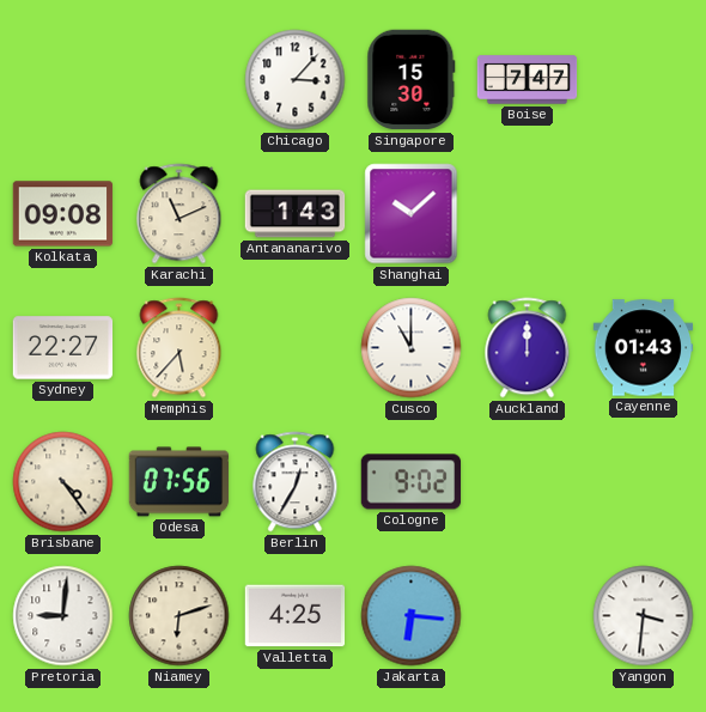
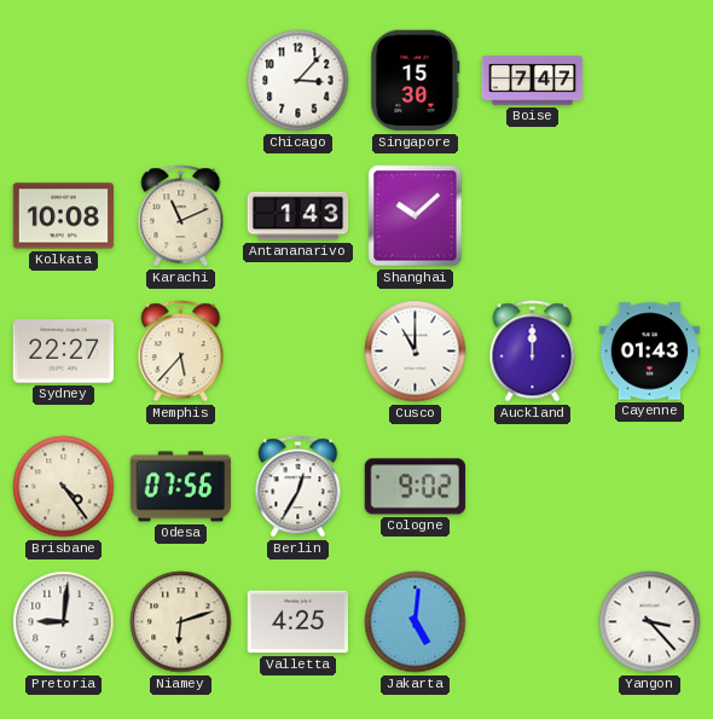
Kolkata: 09:08 -> 10:08
Jakarta: 6:16 -> 5:01
Yangon: 3:31 -> 3:23
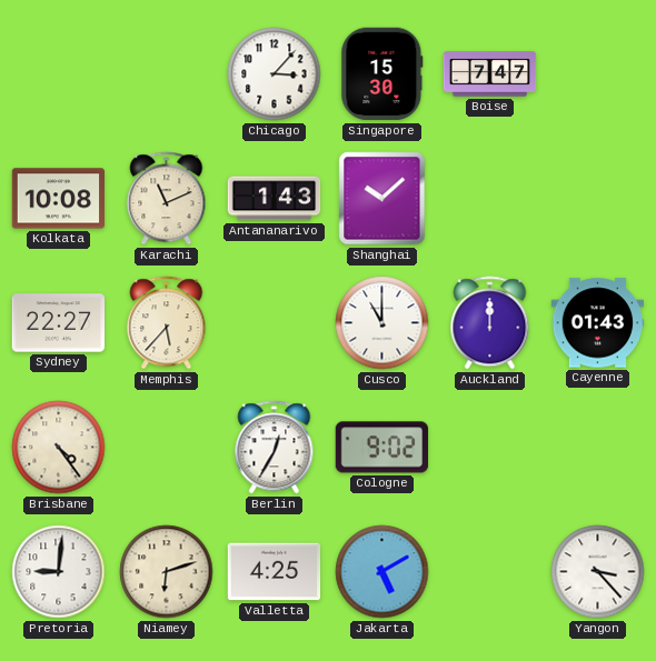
Odesa: 07:56 -> none
Jakarta: 5:01 -> 5:10
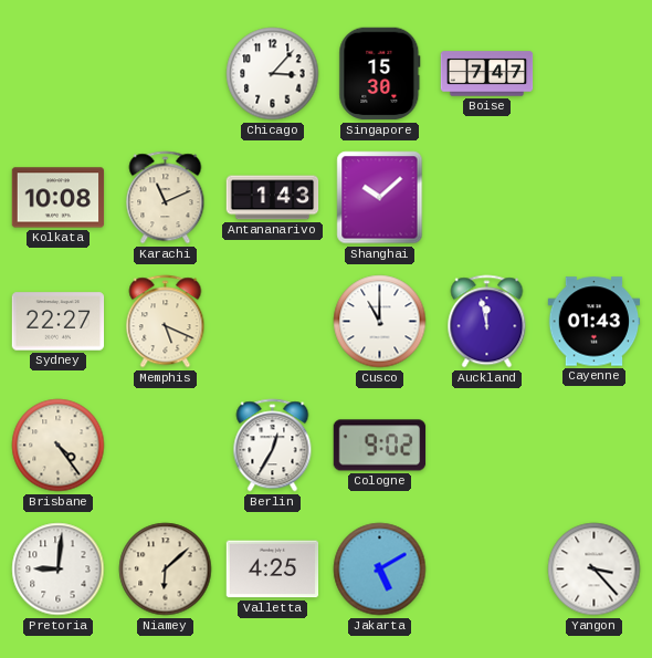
Memphis: 5:37 -> 5:19
Auckland: 12:00 -> 11:58
Niamey: 6:12 -> 6:08
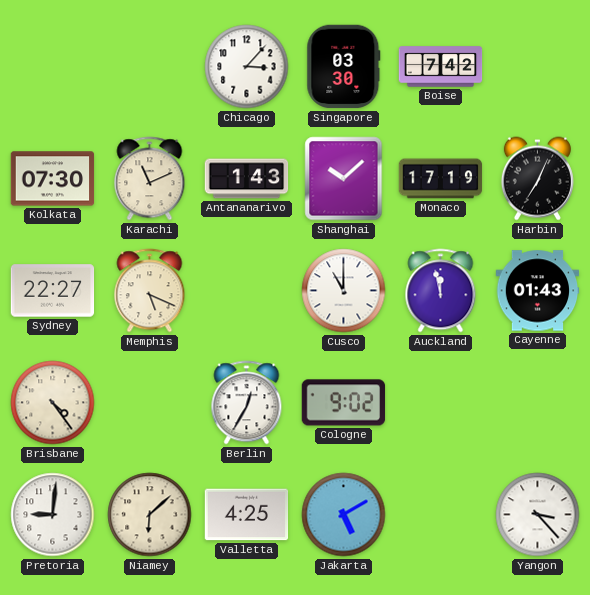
Singapore: 15:30 -> 03:30
Boise: 7:47 -> 7:42
Kolkata: 10:08 -> 07:30
Monaco: none -> 17:19
Harbin: none -> 7:04
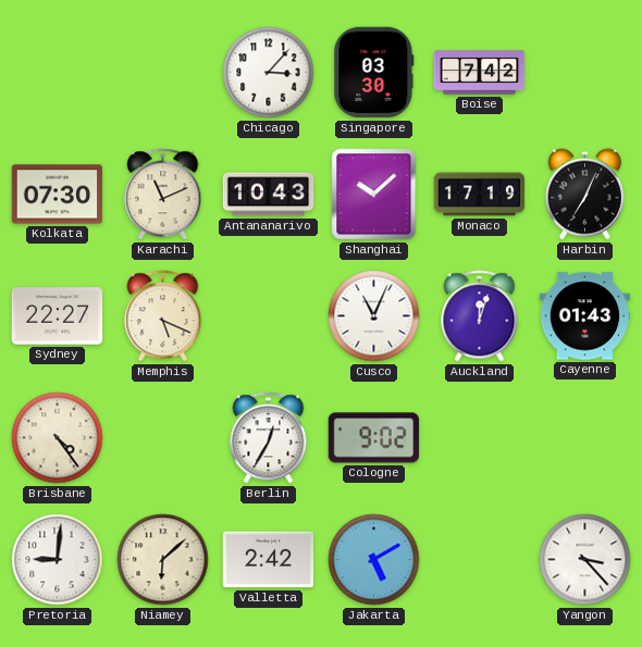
Antananarivo: 1:43 -> 10:43
Cusco: 11:00 -> 11:04
Auckland: 11:58 -> 12:03
Valletta: 4:25 -> 2:42
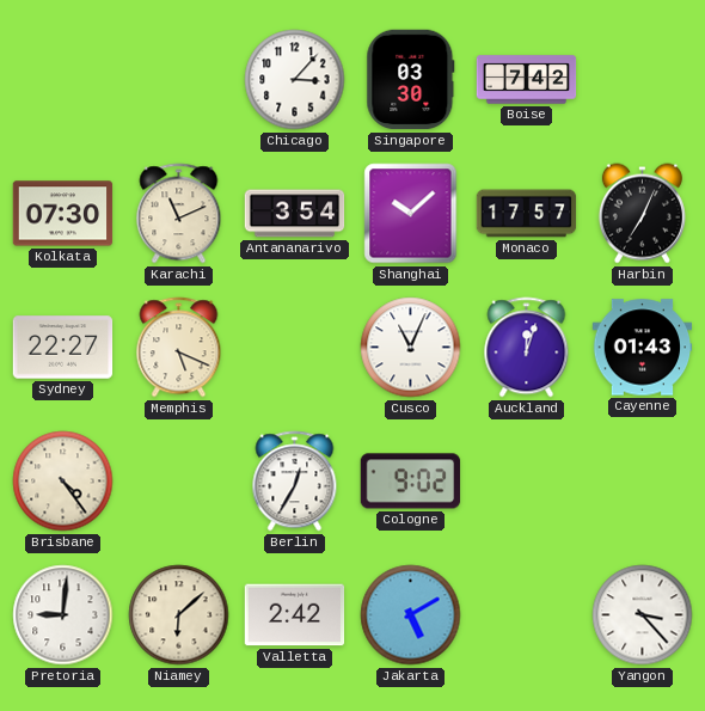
Antananarivo: 10:43 -> 3:54
Monaco: 17:19 -> 17:57
